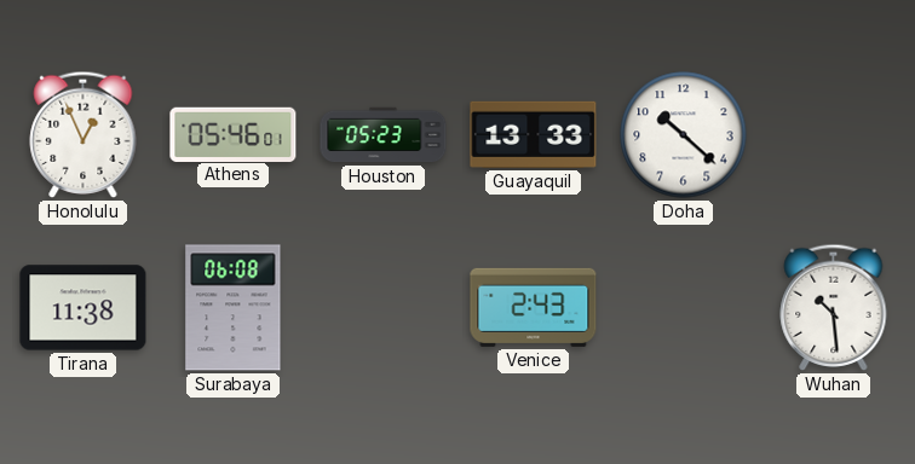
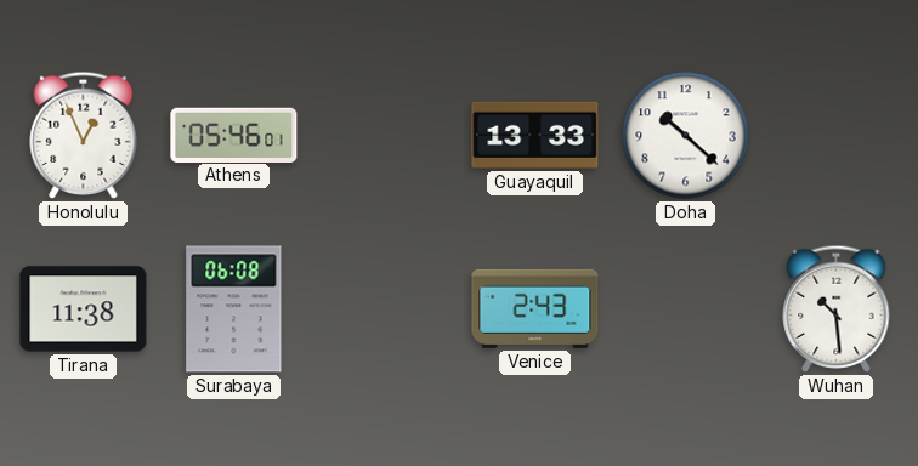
Houston: 05:23 -> none
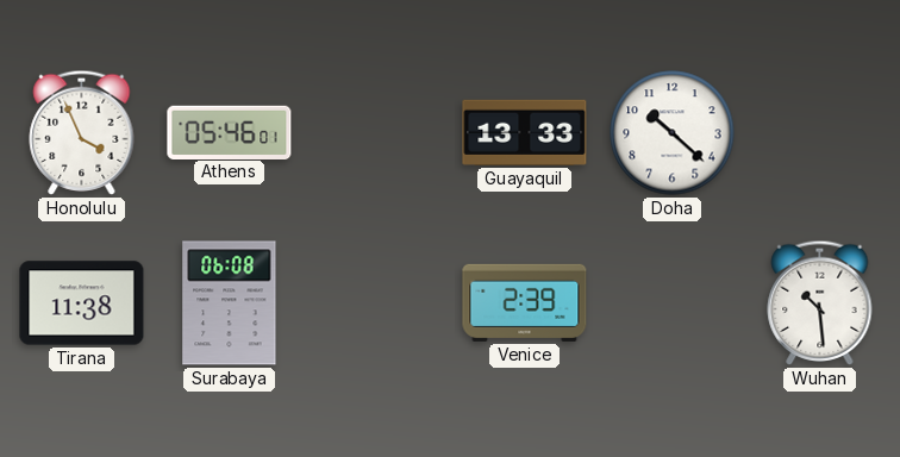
Honolulu: 12:56 -> 3:56
Venice: 2:43 -> 2:39
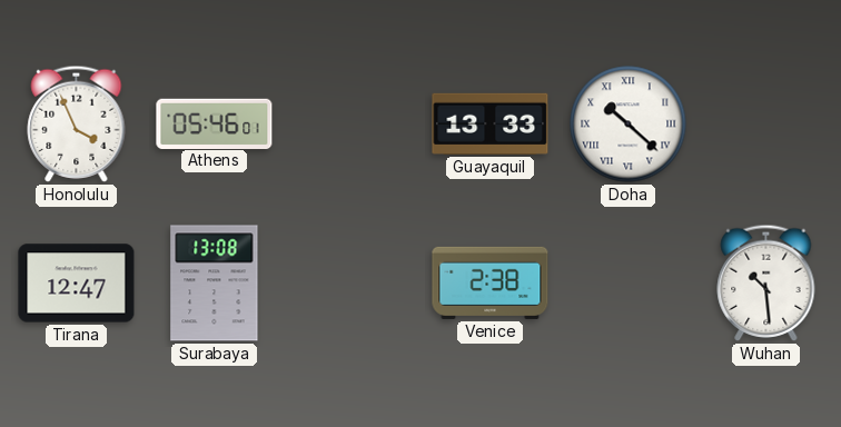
Doha numerals: Arabic -> Roman
Tirana: 11:38 -> 12:47
Surabaya: 06:08 -> 13:08
Venice: 2:39 -> 2:38
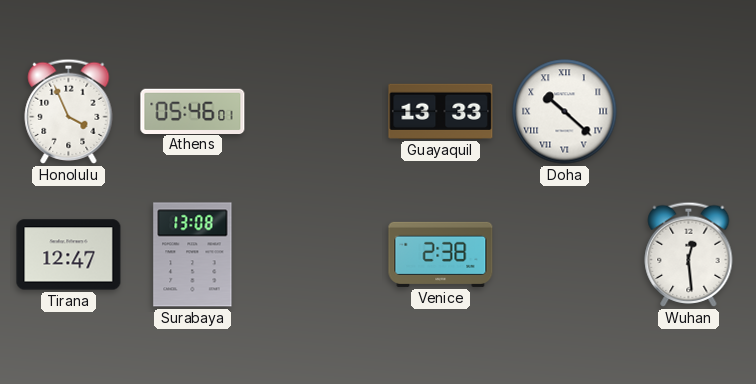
Wuhan: 10:29 -> 12:29
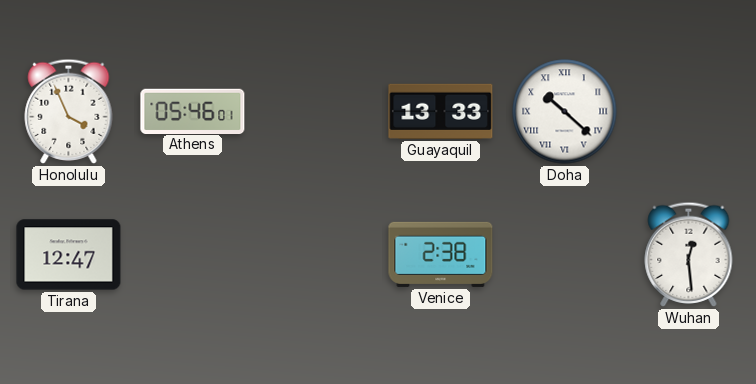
Surabaya: 13:08 -> none
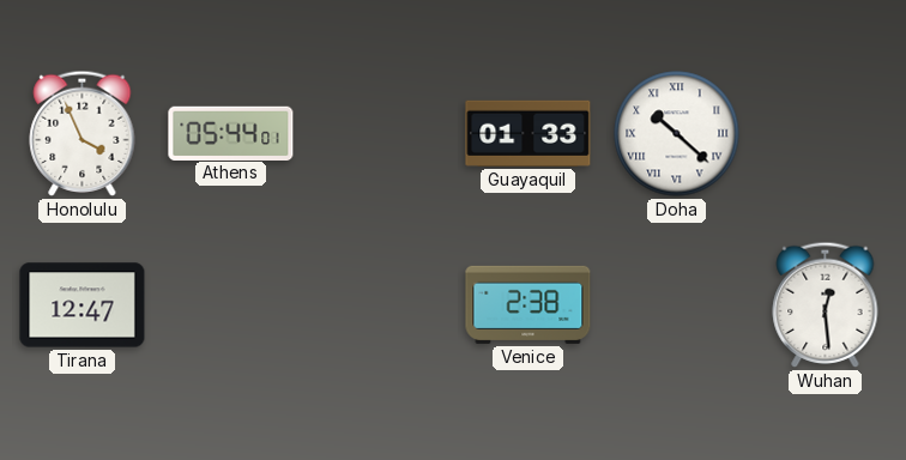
Athens: 05:46 -> 05:44
Guayaquil: 13:33 -> 01:33
